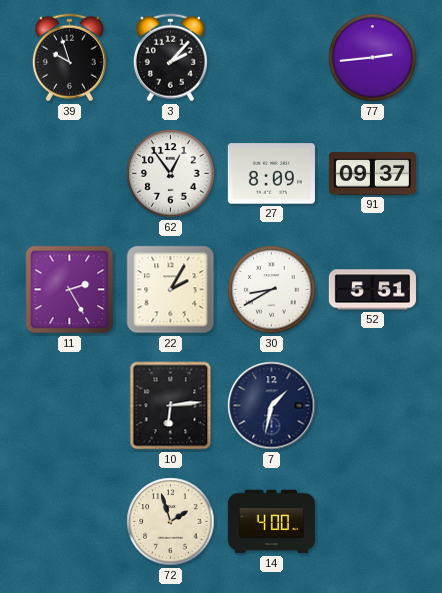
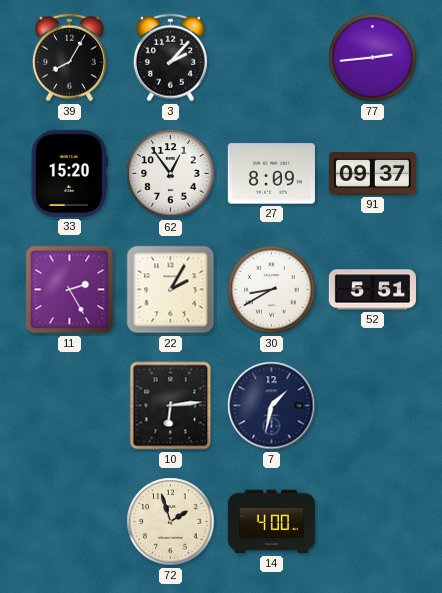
39: 9:57 -> 8:05
33: none -> 15:20
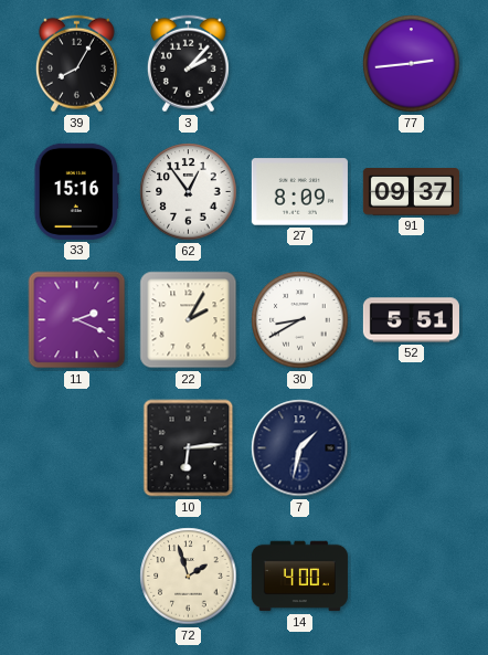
33: 15:20 -> 15:16
11: 2:25 -> 2:19
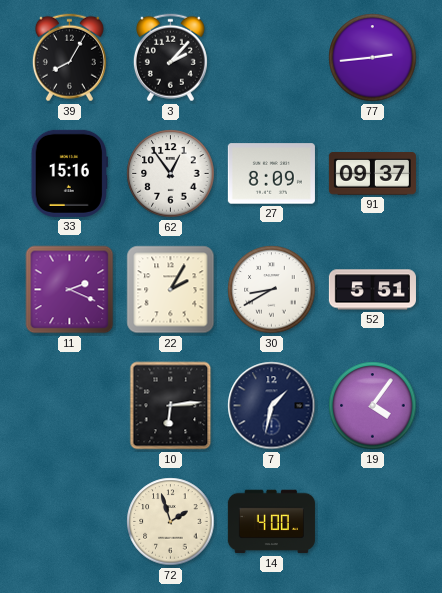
19: none -> 4:06
